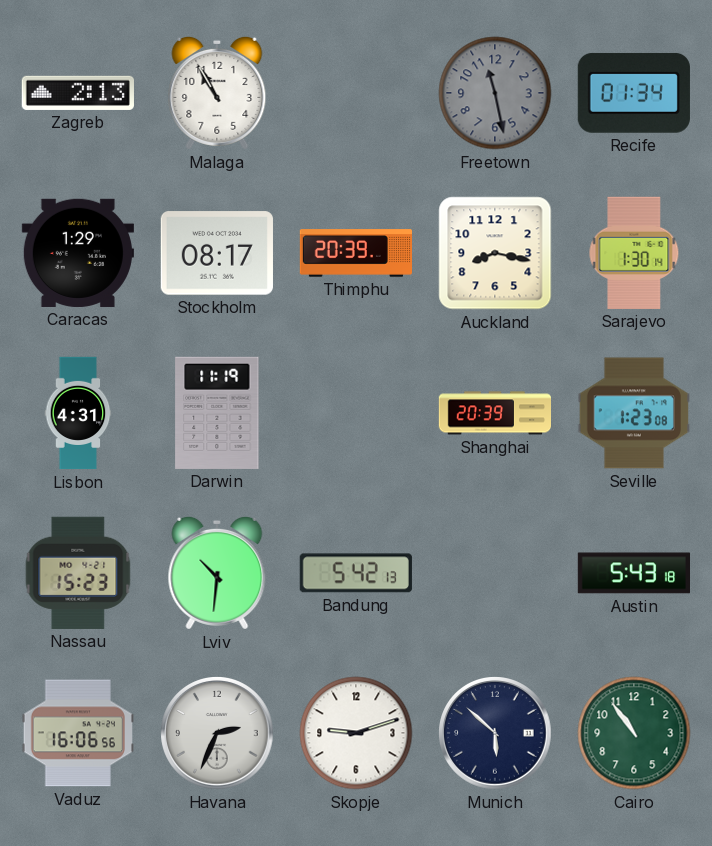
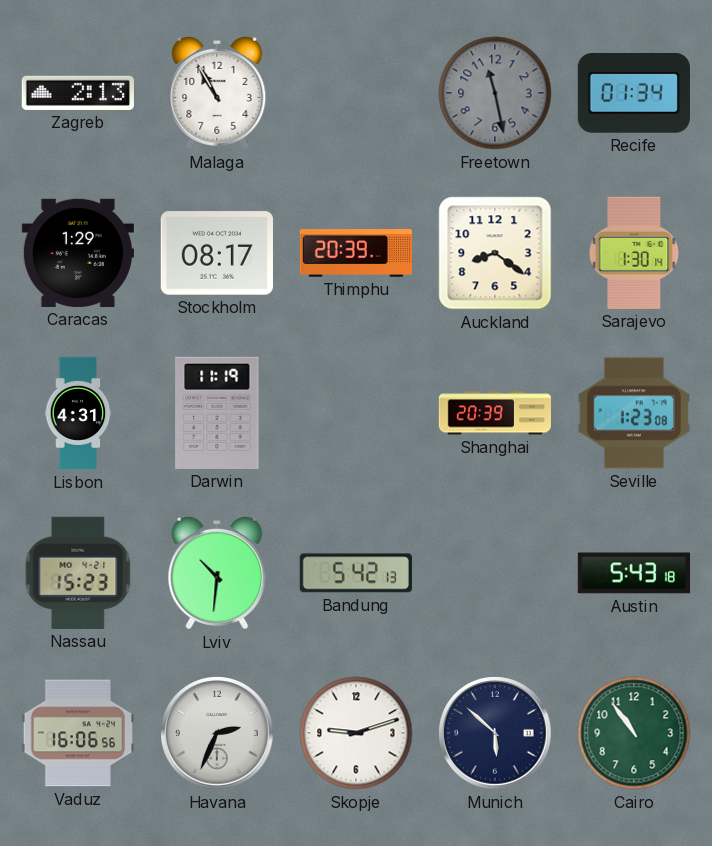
Auckland: 8:17 -> 8:21
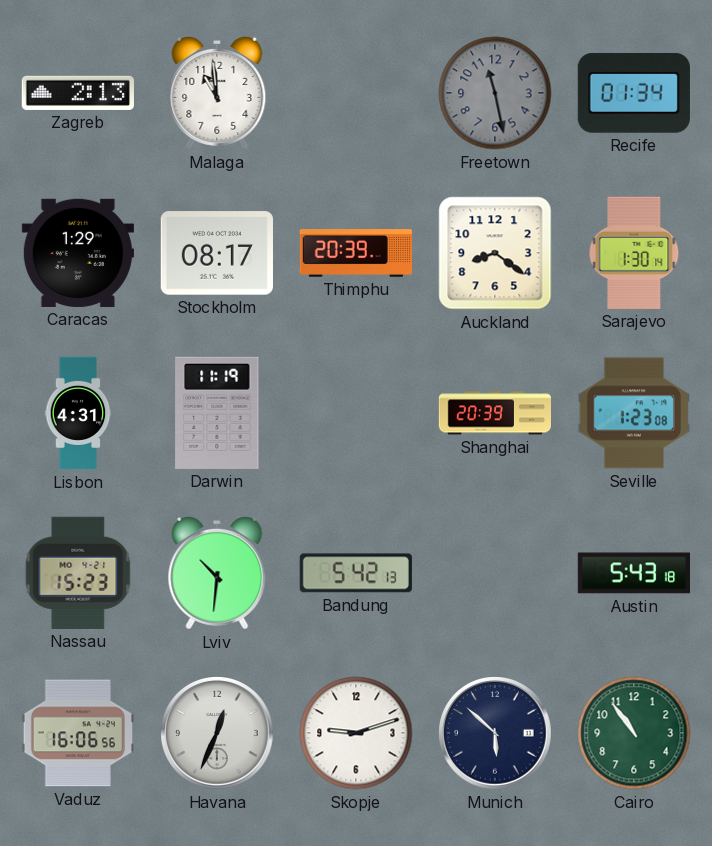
Malaga: 10:55 -> 10:59
Havana: 2:34 -> 12:34
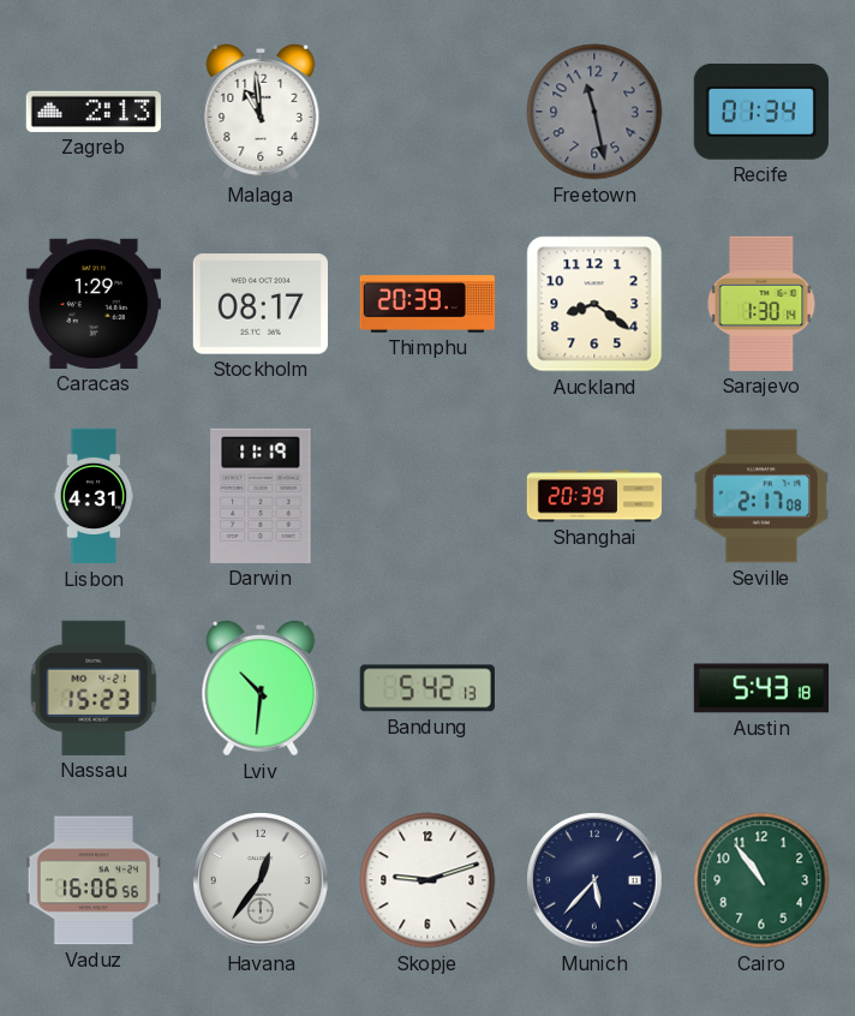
Seville: 1:23 -> 2:17
Havana: 12:34 -> 12:36
Munich: 5:52 -> 5:37
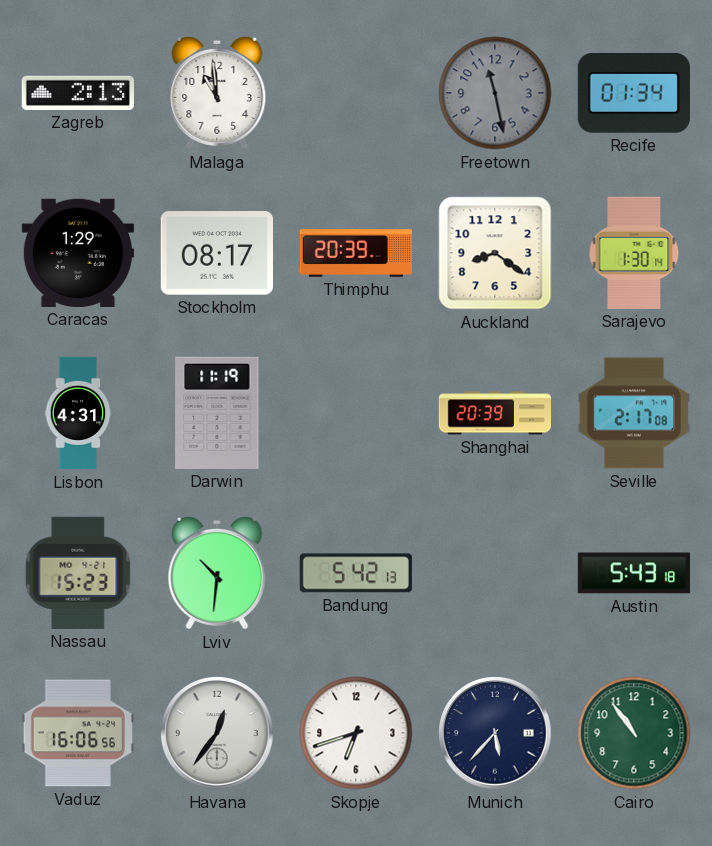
Skopje: 9:12 -> 6:42
